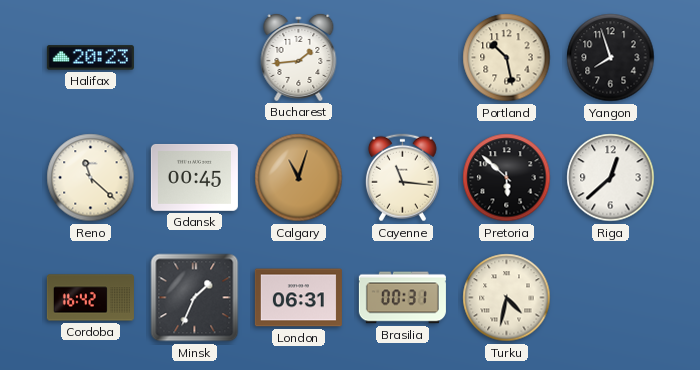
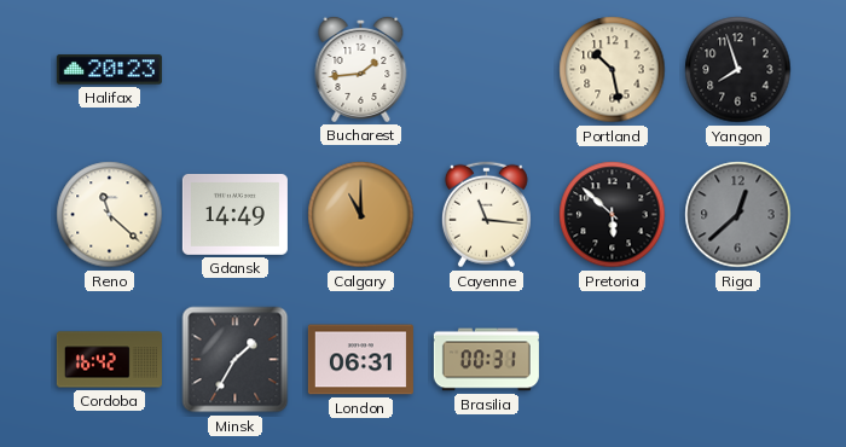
Gdansk: 00:45 -> 14:49
Calgary: 11:03 -> 11:00
Riga dial: white -> grey
Minsk: 1:34 -> 1:35
Turku: 4:32 -> none
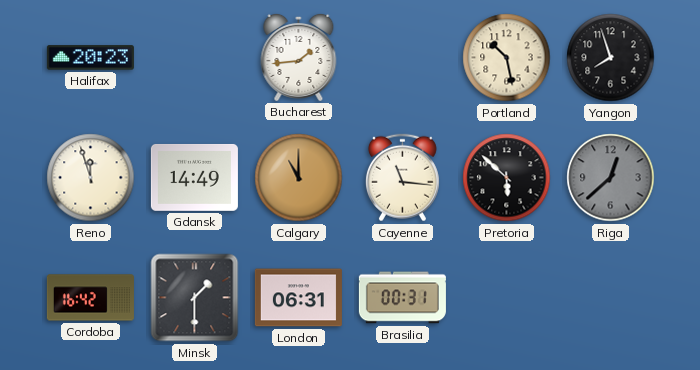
Reno: 11:22 -> 11:57
Minsk: 1:35 -> 1:30
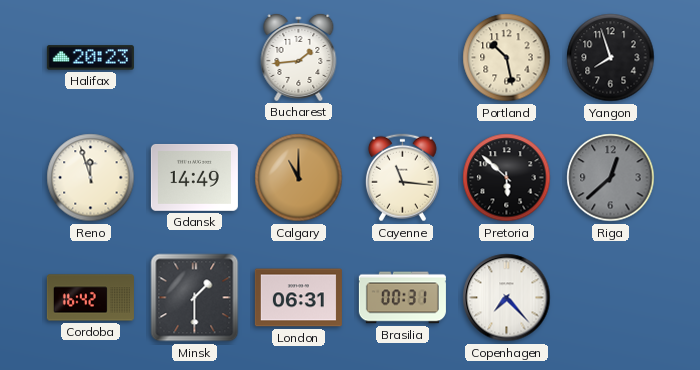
Copenhagen: none -> 7:23
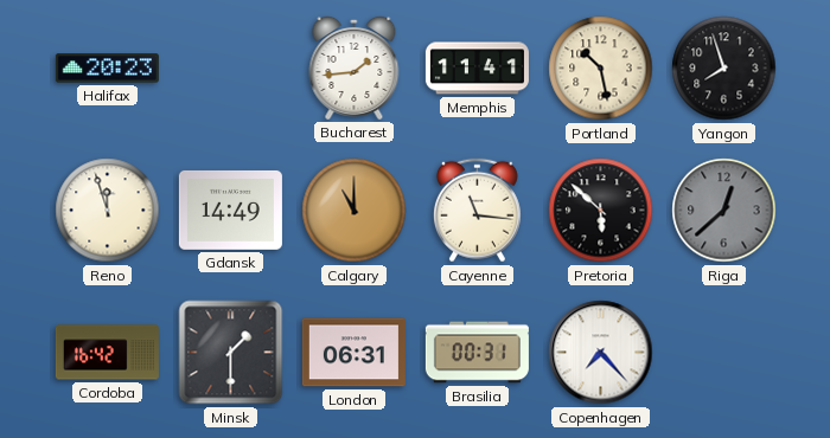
Memphis: none -> 11:41
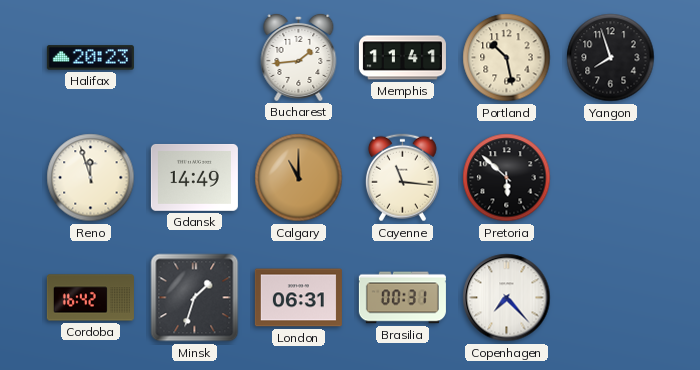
Riga: 12:38 -> none
Minsk: 1:30 -> 1:33
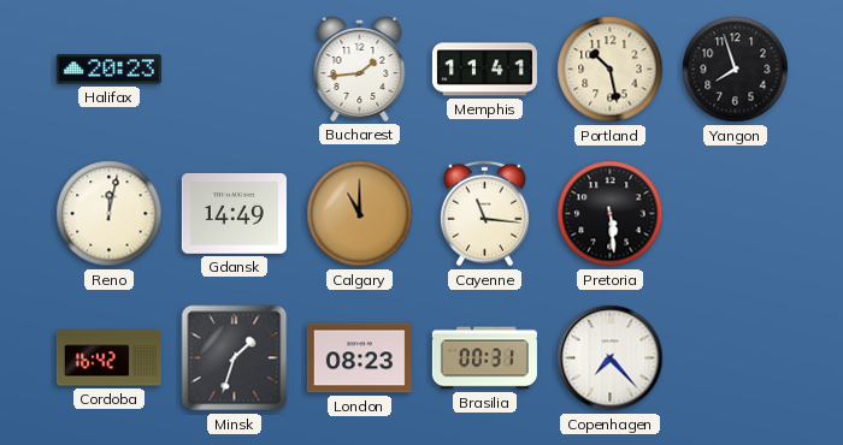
Reno: 11:57 -> 12:02
Pretoria: 5:52 -> 5:29
London: 06:31 -> 08:23
